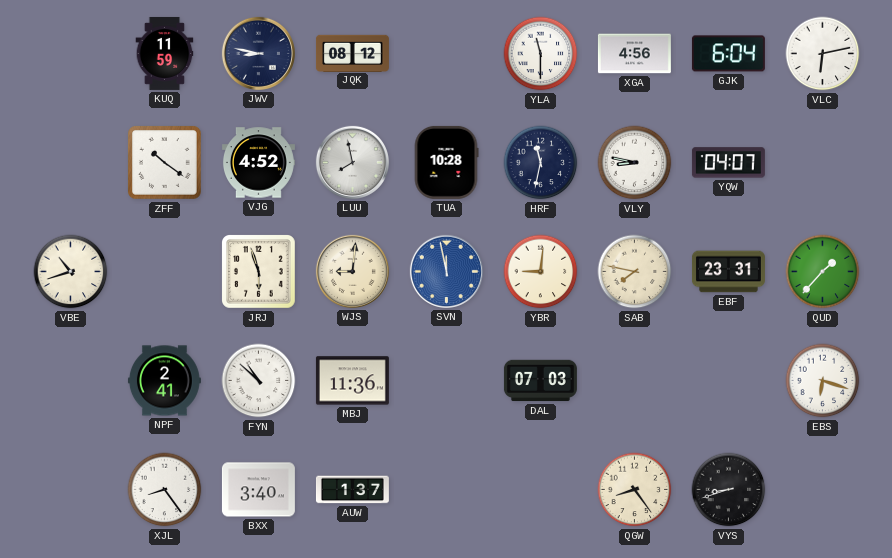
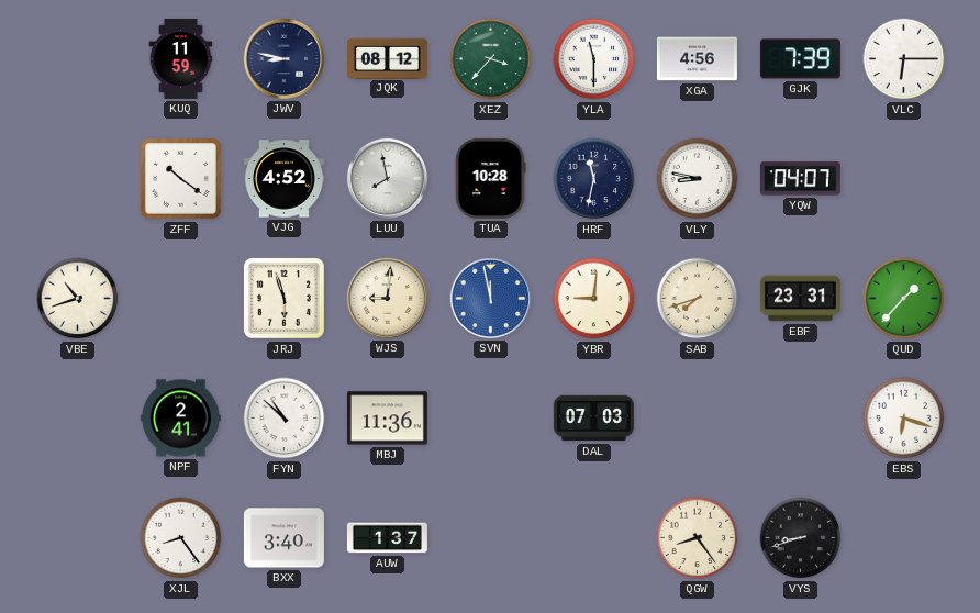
XEZ: none -> 3:37
GJK: 6:04 -> 7:39
VLC: 6:13 -> 6:15
SAB: 7:47 -> 7:42
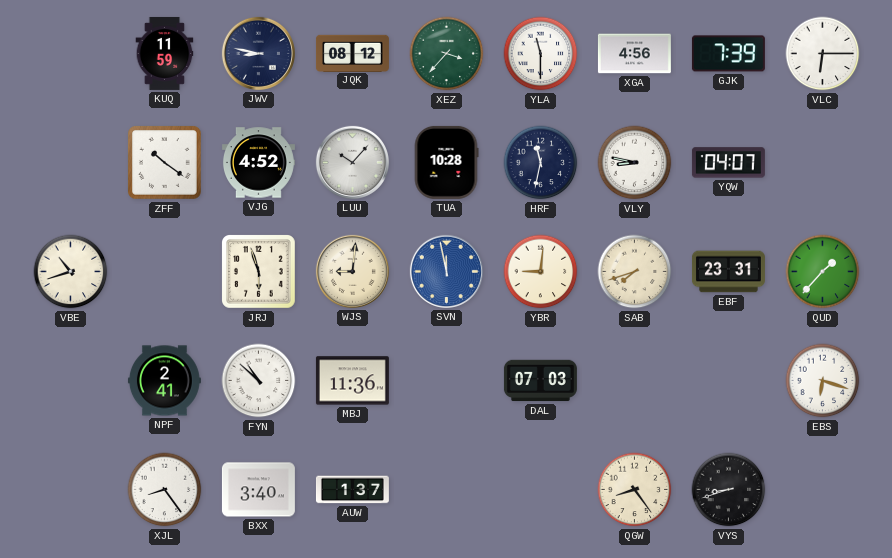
LUU: 7:58 -> 10:07
